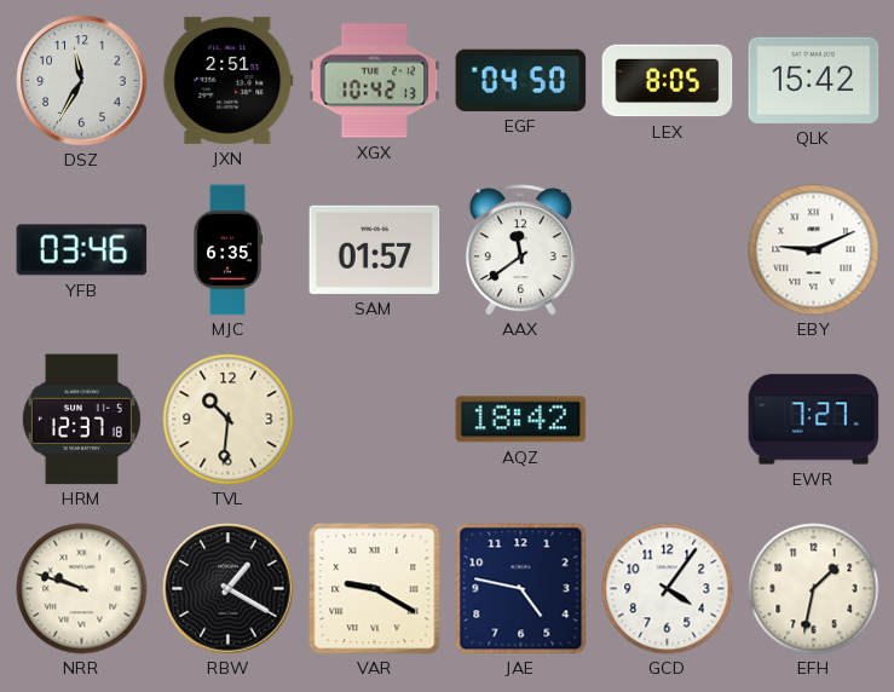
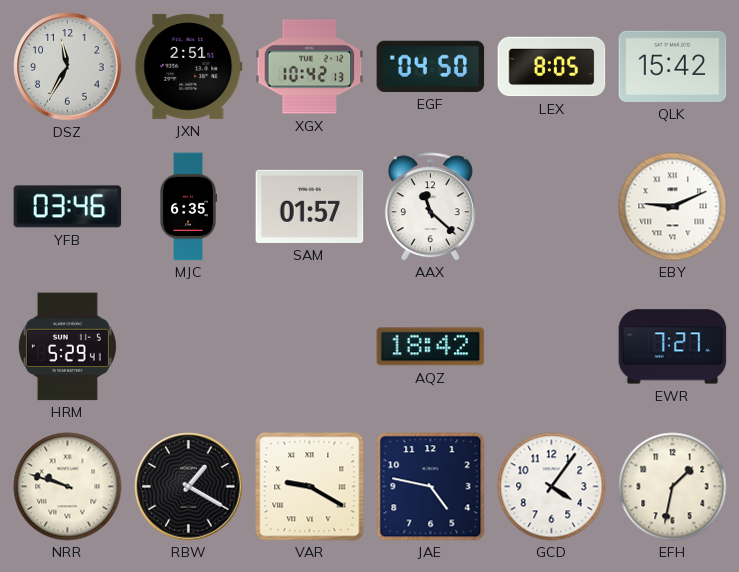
AAX: 11:39 -> 11:22
HRM: 12:37 -> 5:29
TVL: 10:31 -> none
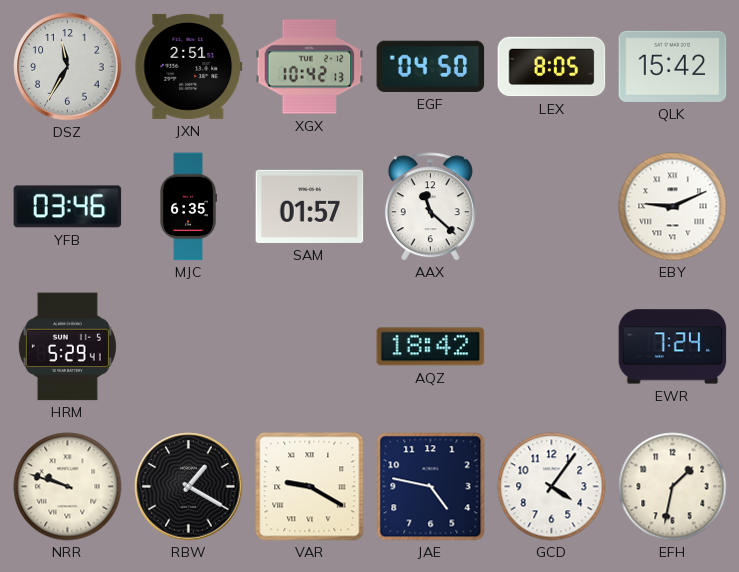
EWR: 7:27 -> 7:24
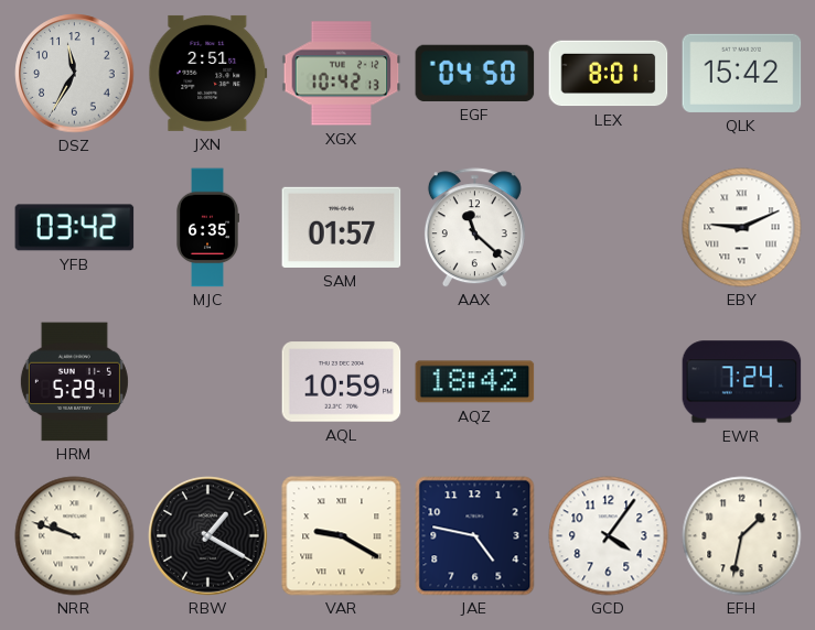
LEX: 8:05 -> 8:01
YFB: 03:46 -> 03:42
AQL: none -> 10:59
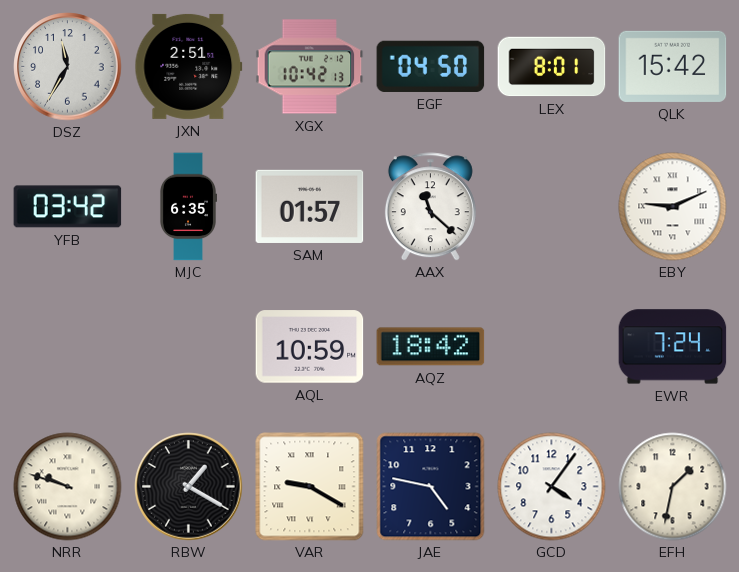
HRM: 5:29 -> none
